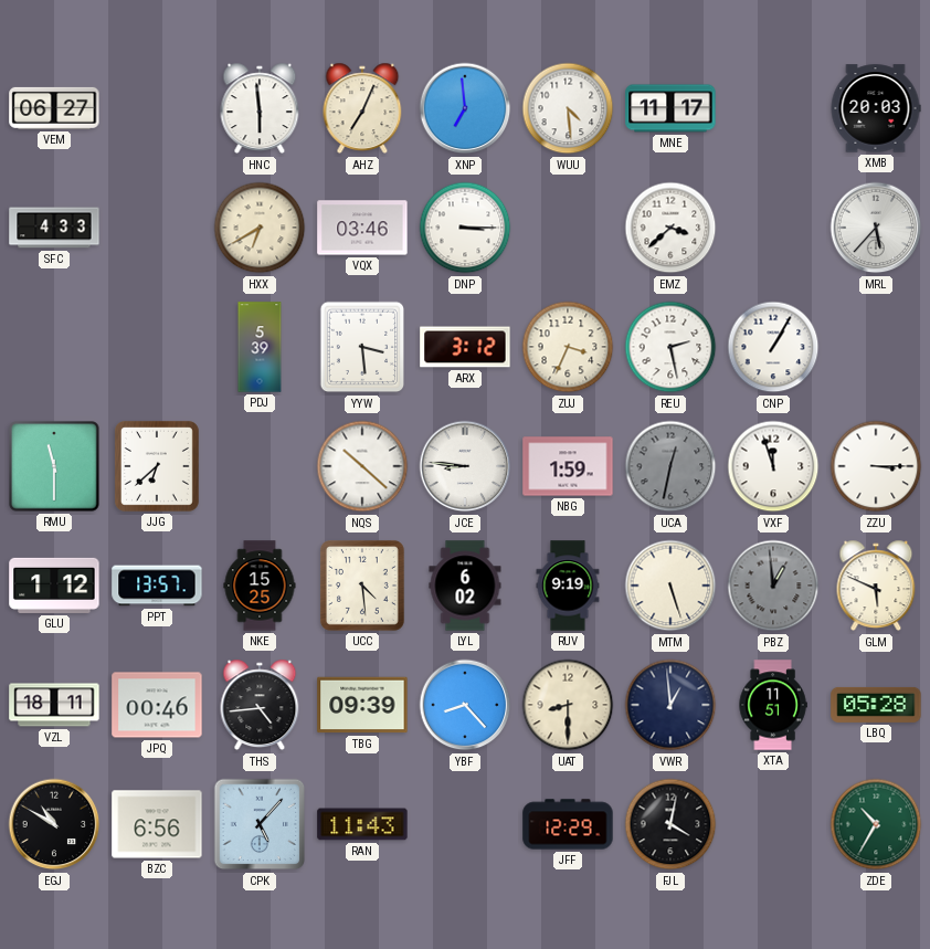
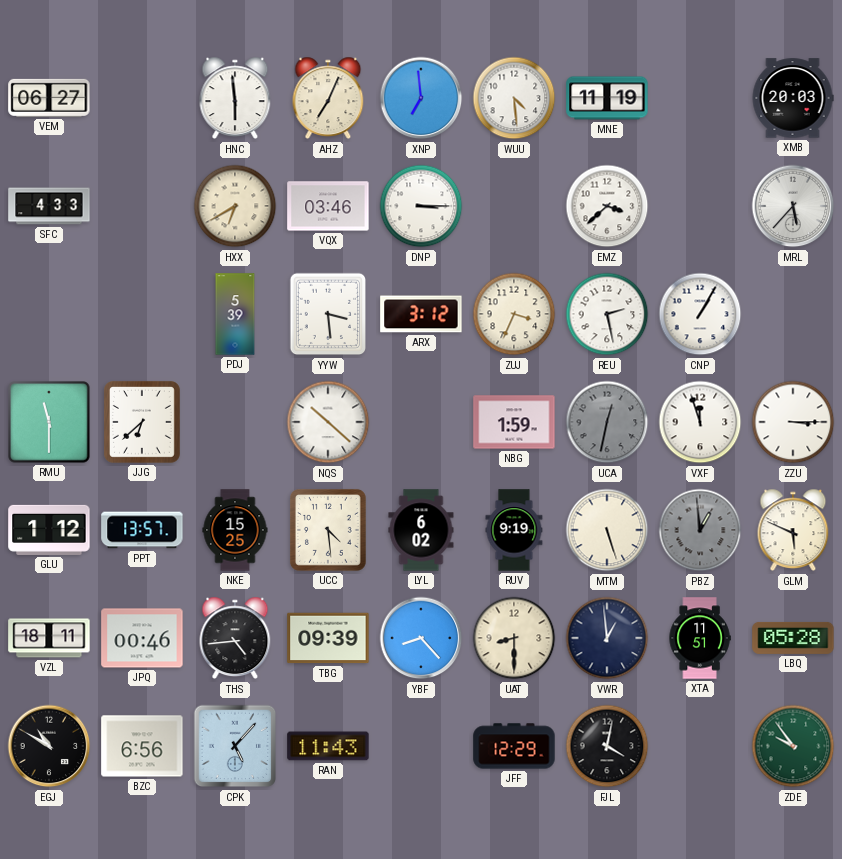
MNE: 11:17 -> 11:19
JCE: 8:46 -> none
ZDE: 10:35 -> 9:54
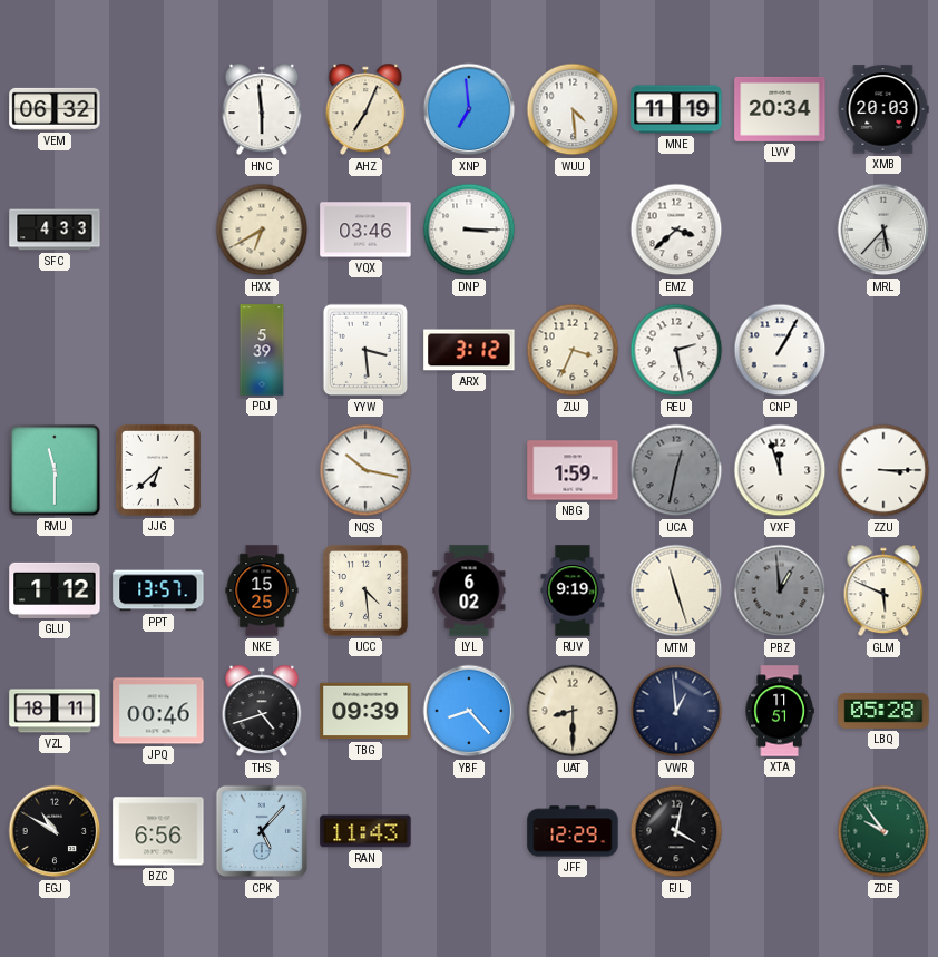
VEM: 06:27 -> 06:32
LVV: none -> 20:34
NQS: 10:22 -> 10:17
MTM: 5:27 -> 11:27
THS: 4:44 -> 4:42
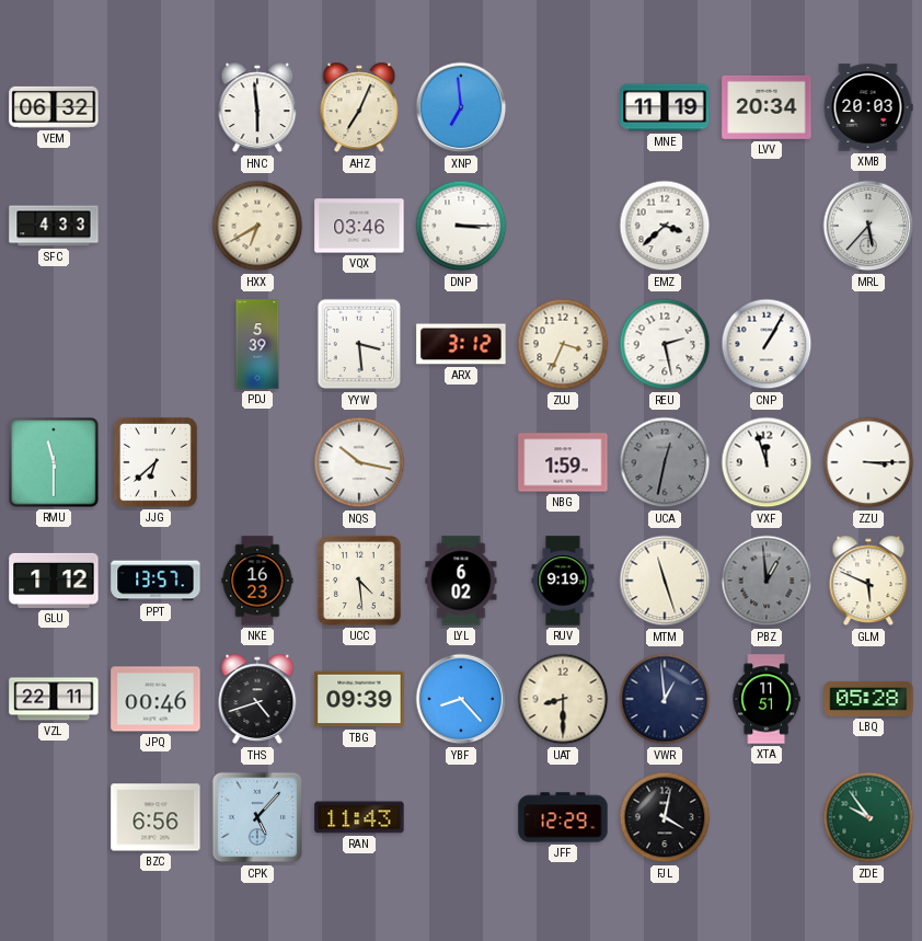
WUU: 4:29 -> none
NKE: 15:25 -> 16:23
VZL: 18:11 -> 22:11
EGJ: 10:50 -> none
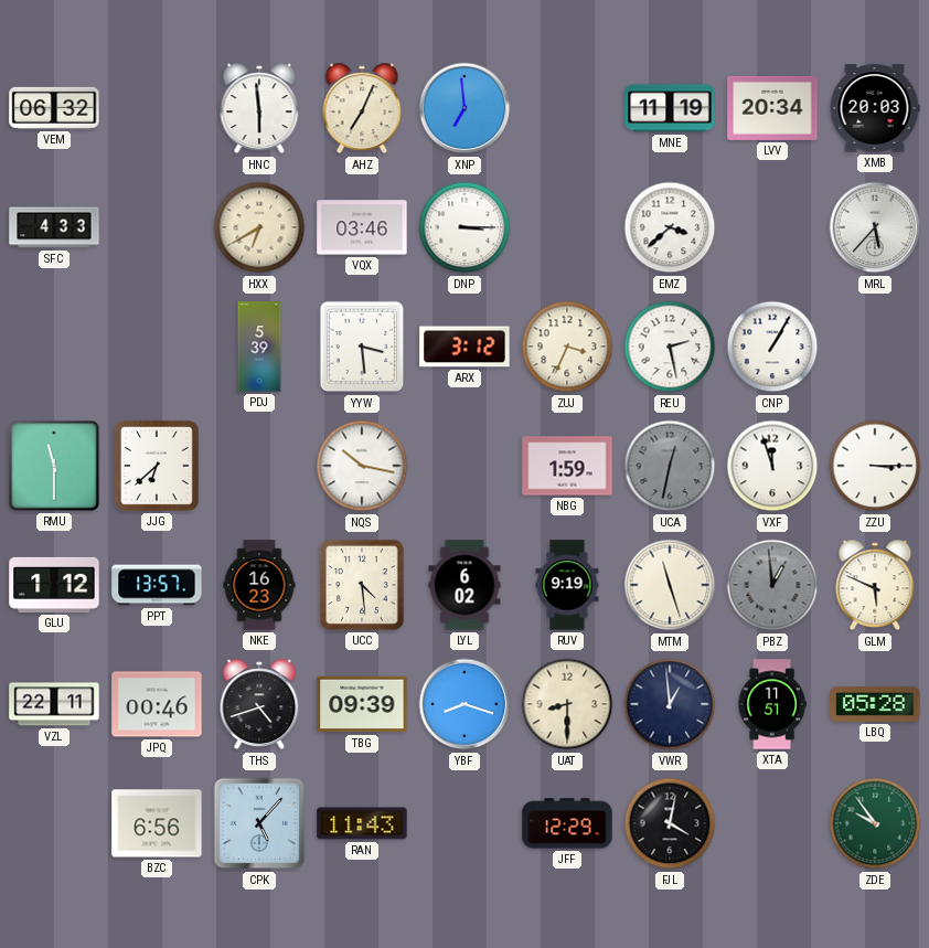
YBF: 8:23 -> 8:18
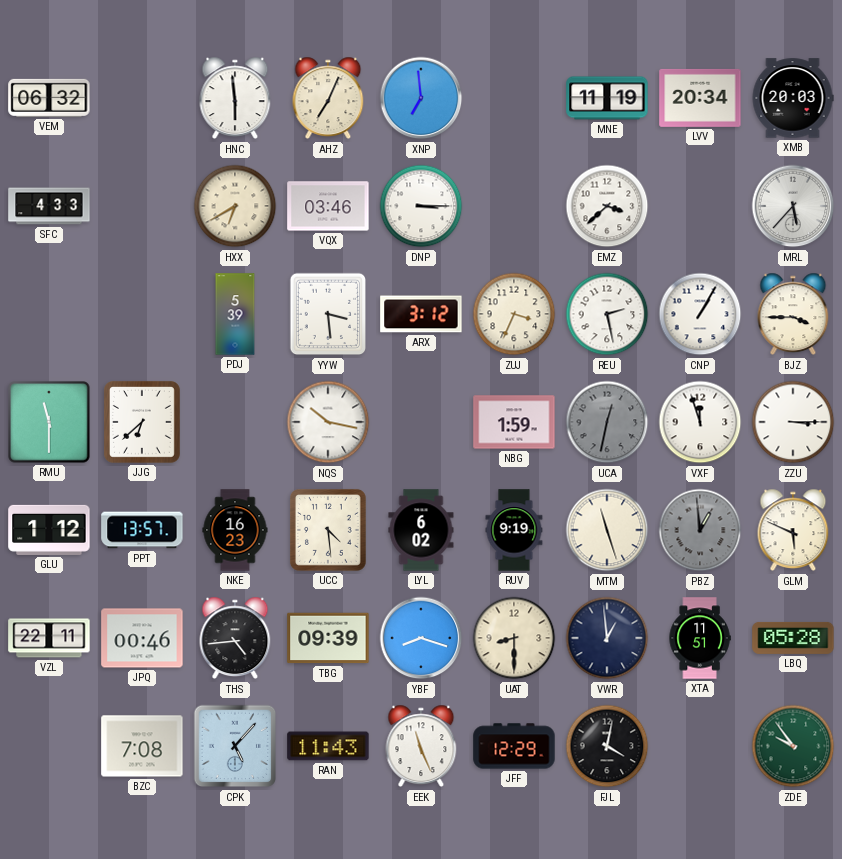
BJZ: none -> 3:45
THS: 4:42 -> 4:44
BZC: 6:56 -> 7:08
EEK: none -> 11:26
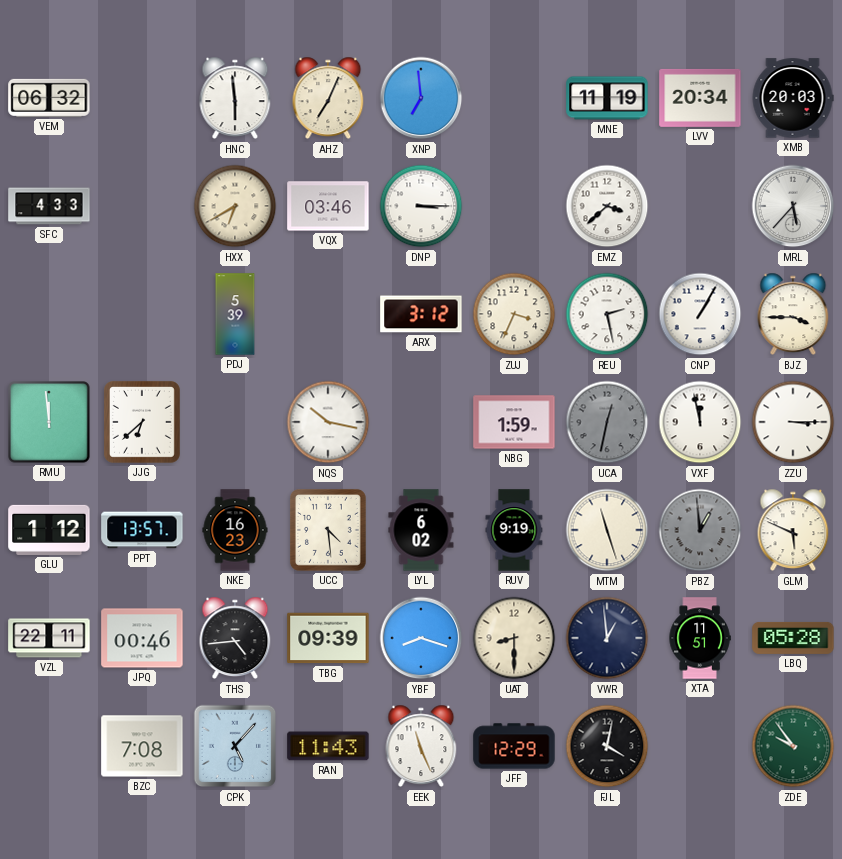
YYW: 3:29 -> none
RMU: 11:30 -> 11:59
VXF: 11:57 -> 11:58
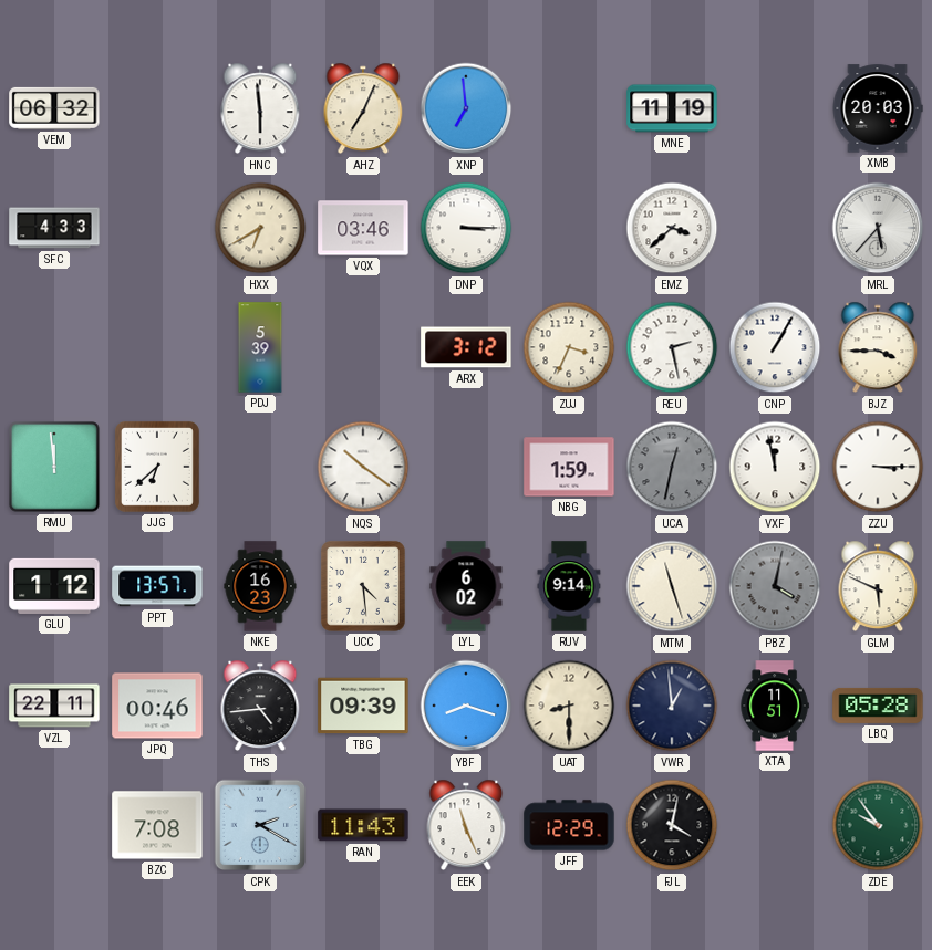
LVV: 20:34 -> none
NQS: 10:17 -> 10:21
RUV: 9:19 -> 9:14
PBZ: 12:59 -> 4:02
CPK: 5:07 -> 2:20
